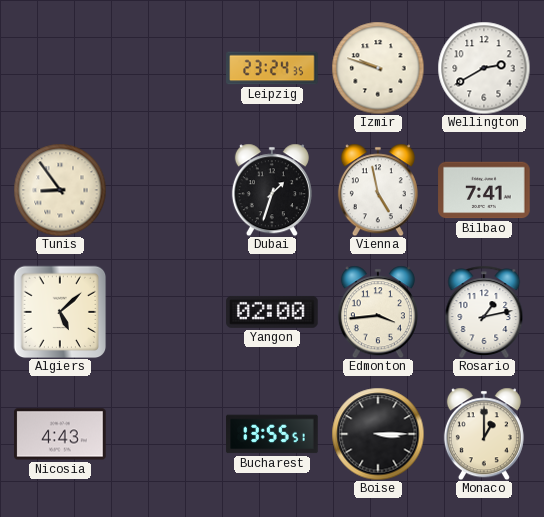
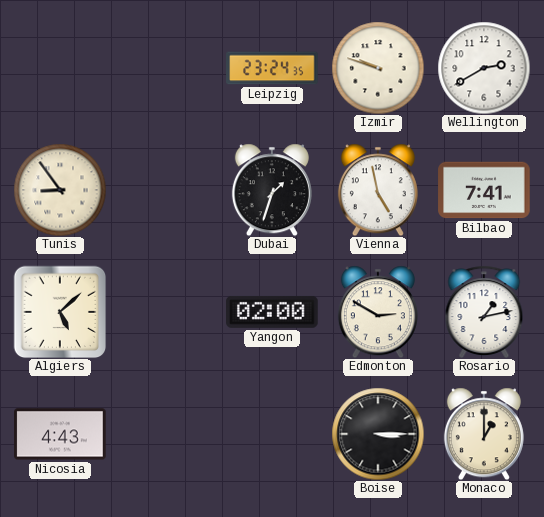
Edmonton: 3:44 -> 2:50
Bucharest: 13:55 -> none
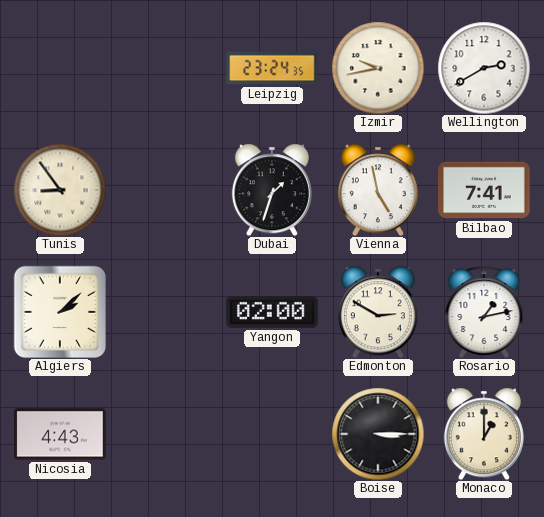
Izmir: 9:48 -> 9:43
Algiers: 5:08 -> 2:08
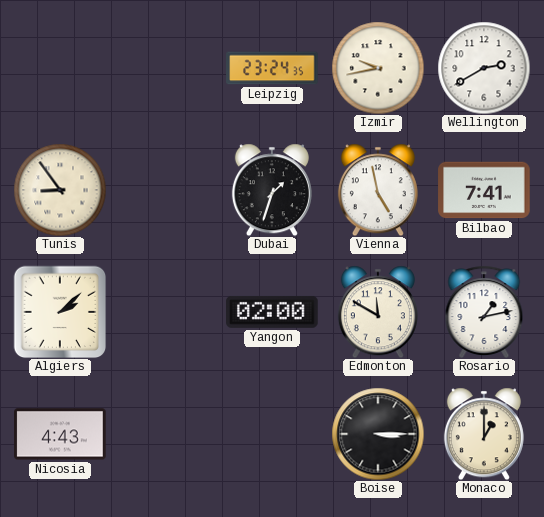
Edmonton: 2:50 -> 11:50
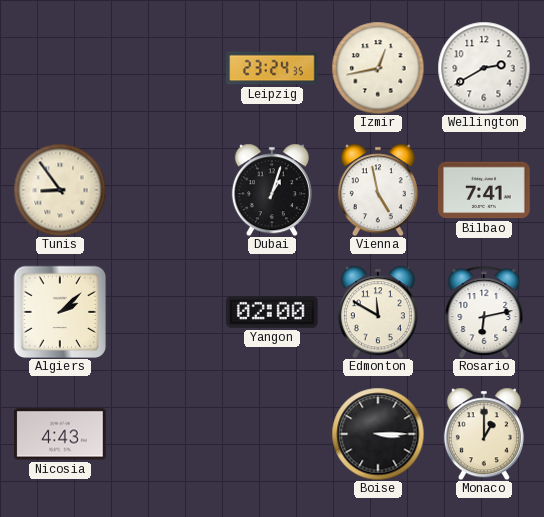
Izmir: 9:43 -> 12:43
Dubai: 1:33 -> 1:03
Rosario: 1:13 -> 6:13
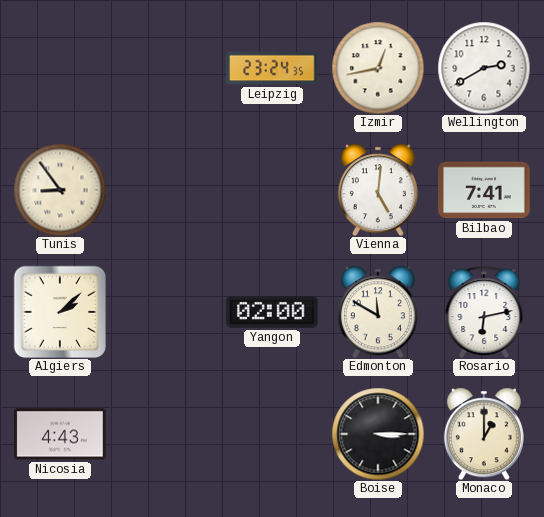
Dubai: 1:03 -> none
Vienna: 4:58 -> 5:01
